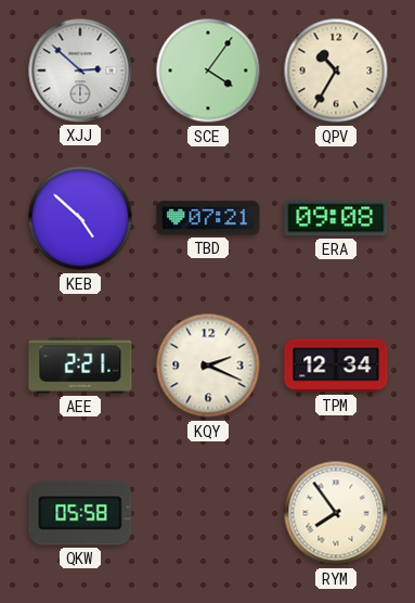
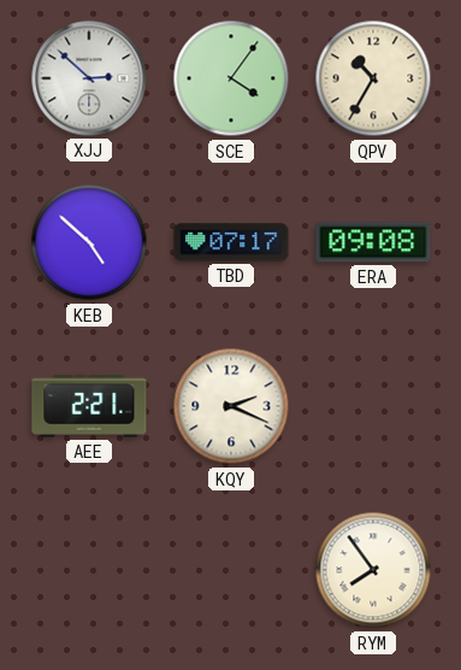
TBD: 07:21 -> 07:17
TPM: 12:34 -> none
QKW: 05:58 -> none
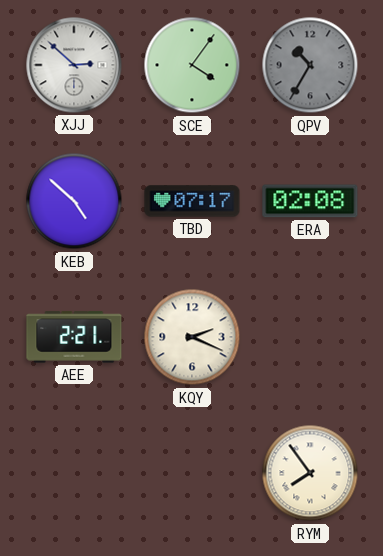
QPV dial: cream -> grey
ERA: 09:08 -> 02:08
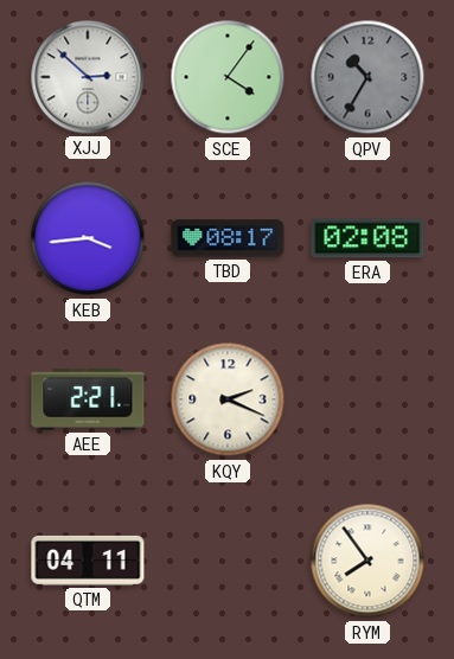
KEB: 4:52 -> 3:44
TBD: 07:17 -> 08:17
QTM: none -> 04:11
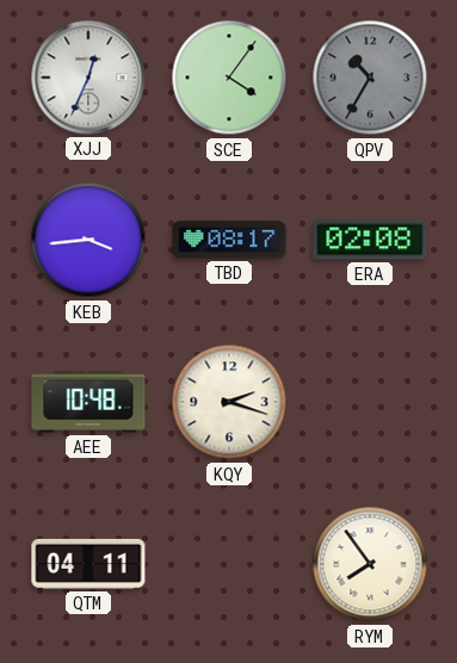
XJJ: 2:52 -> 12:34
AEE: 2:21 -> 10:48
KQY: 2:19 -> 2:18
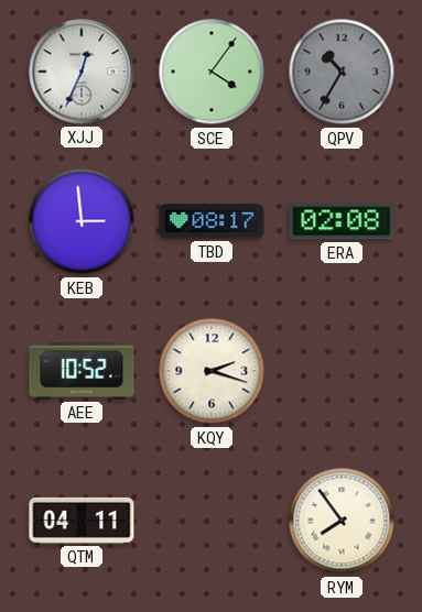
KEB: 3:44 -> 2:59
AEE: 10:48 -> 10:52
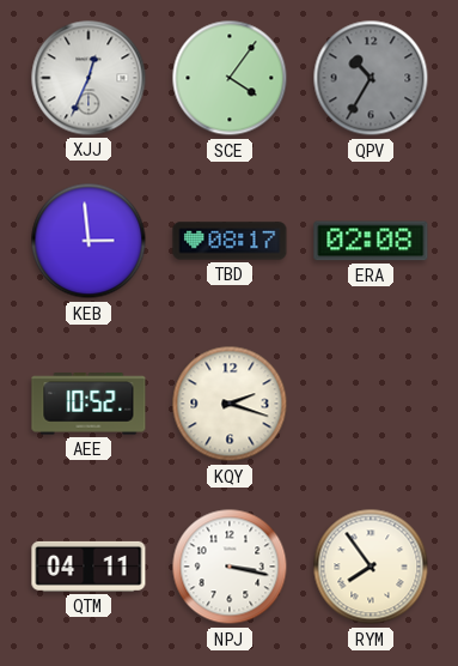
NPJ: none -> 3:17
